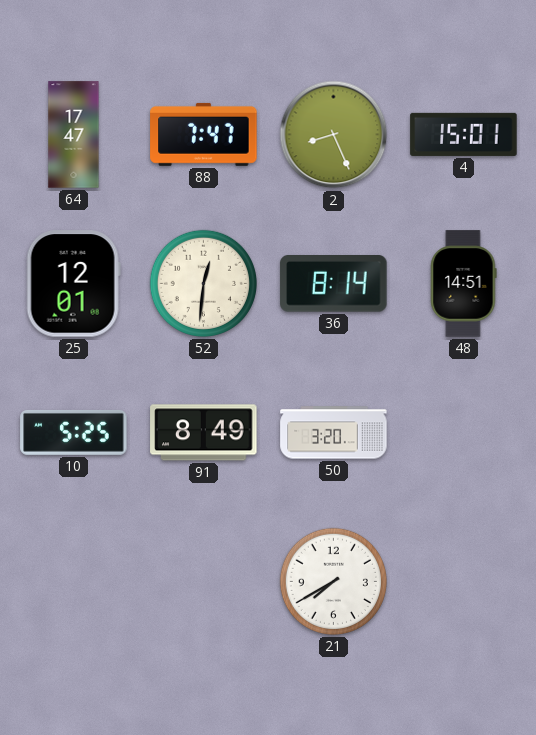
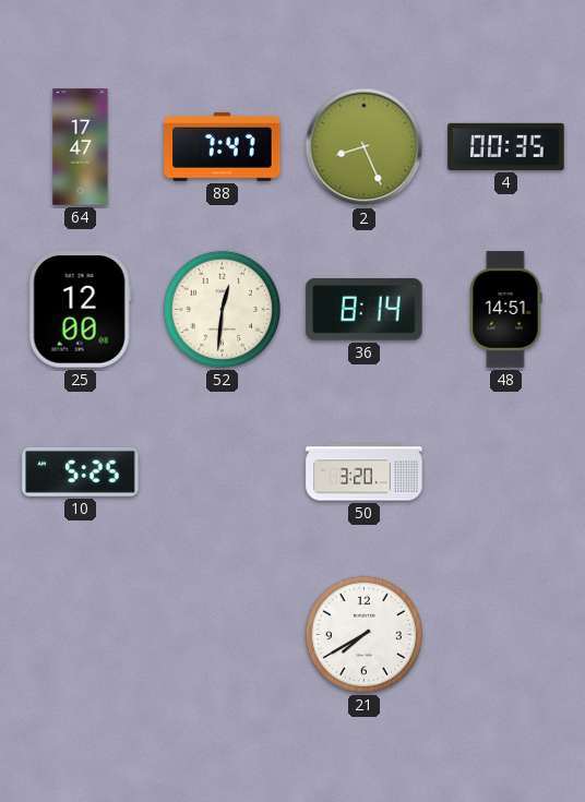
4: 15:01 -> 00:35
25: 12:01 -> 12:00
91: 8:49 -> none
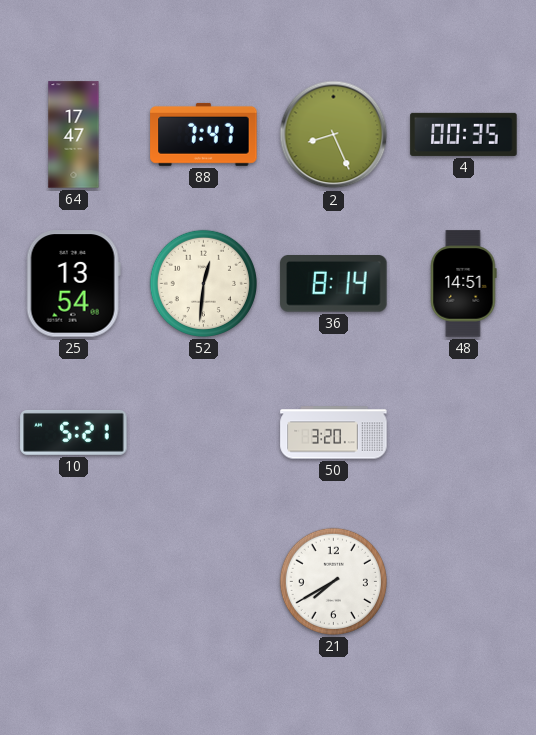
25: 12:00 -> 13:54
10: 5:25 -> 5:21
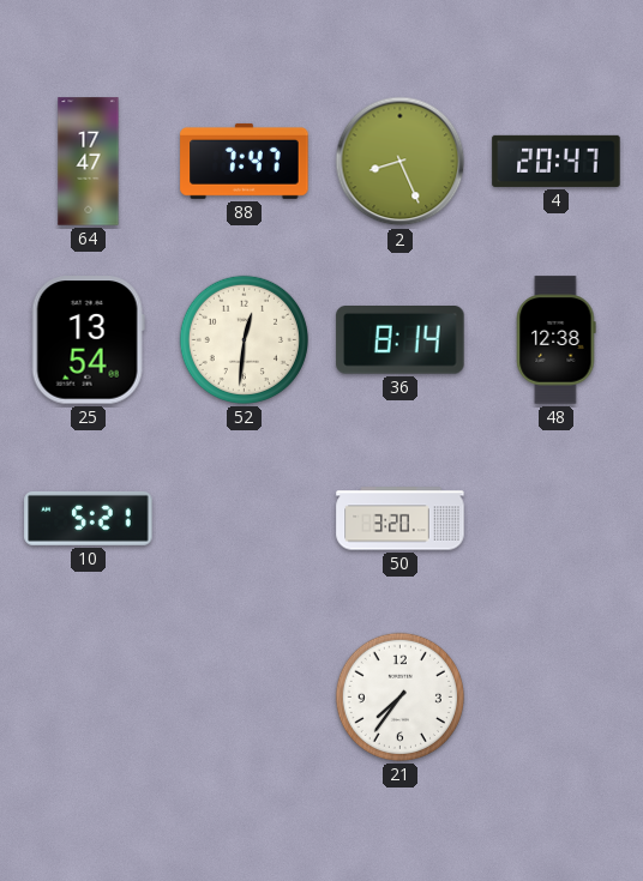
4: 00:35 -> 20:47
48: 14:51 -> 12:38
21: 7:40 -> 7:36
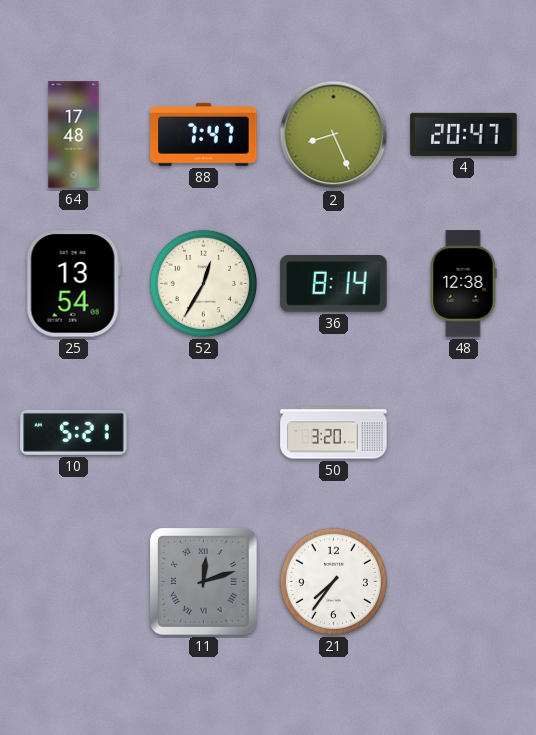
64: 17:47 -> 17:48
52: 12:31 -> 12:35
11: none -> 12:12
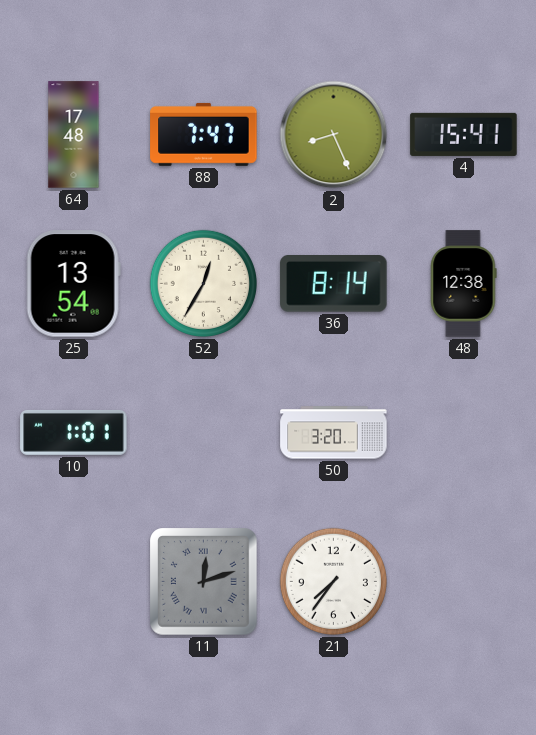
4: 20:47 -> 15:41
10: 5:21 -> 1:01
